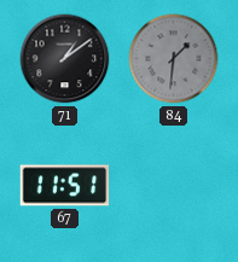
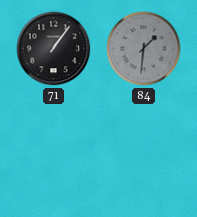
71: 1:09 -> 1:06
67: 11:51 -> none
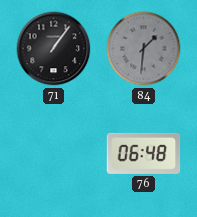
76: none -> 06:48
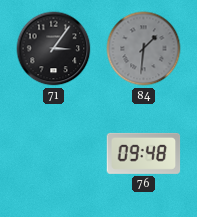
71: 1:06 -> 3:06
76: 06:48 -> 09:48
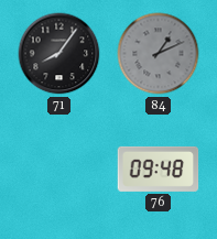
71: 3:06 -> 8:06
84: 1:31 -> 1:11
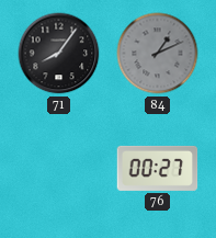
76: 09:48 -> 00:27
